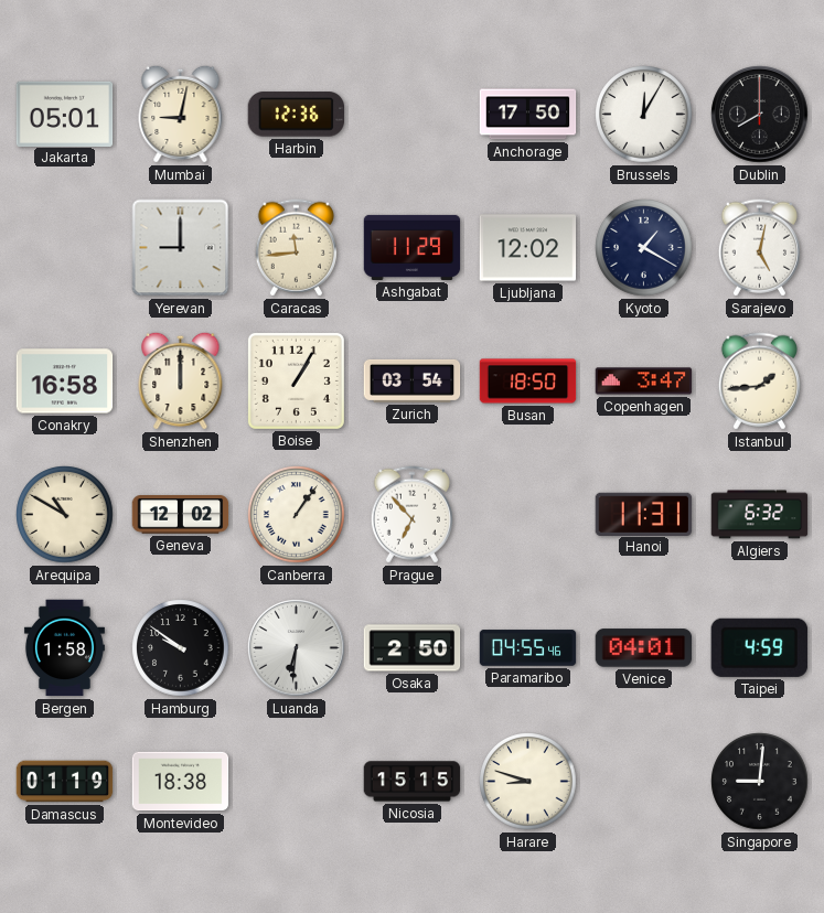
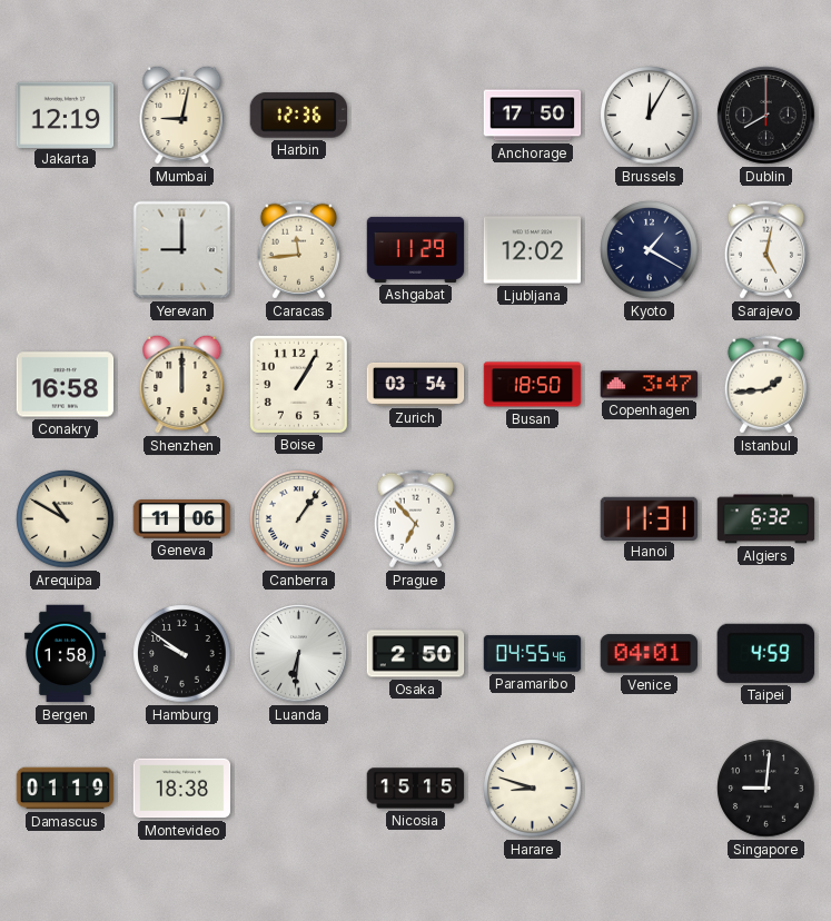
Jakarta: 05:01 -> 12:19
Geneva: 12:02 -> 11:06
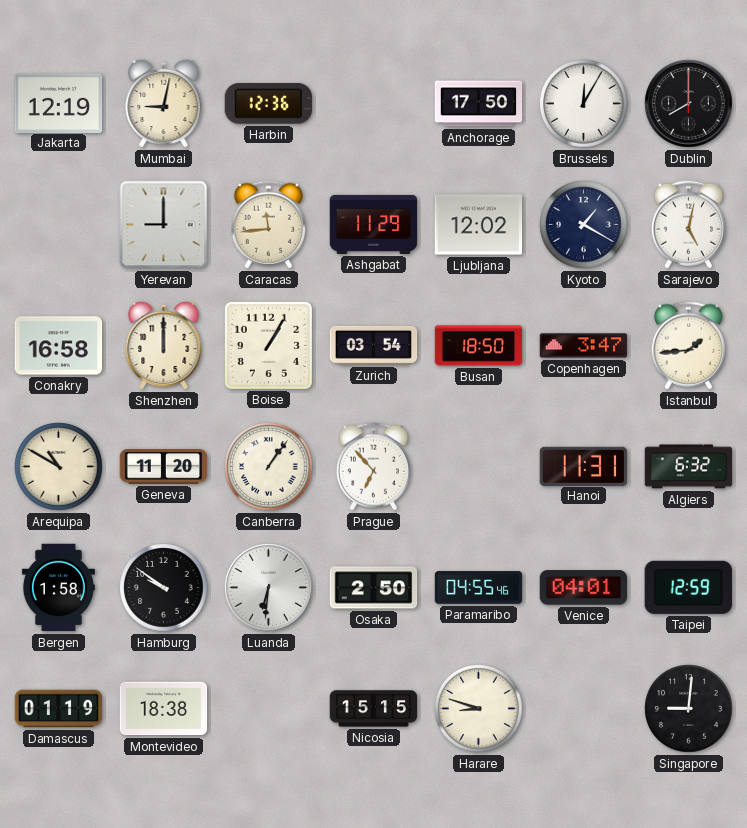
Geneva: 11:06 -> 11:20
Taipei: 4:59 -> 12:59
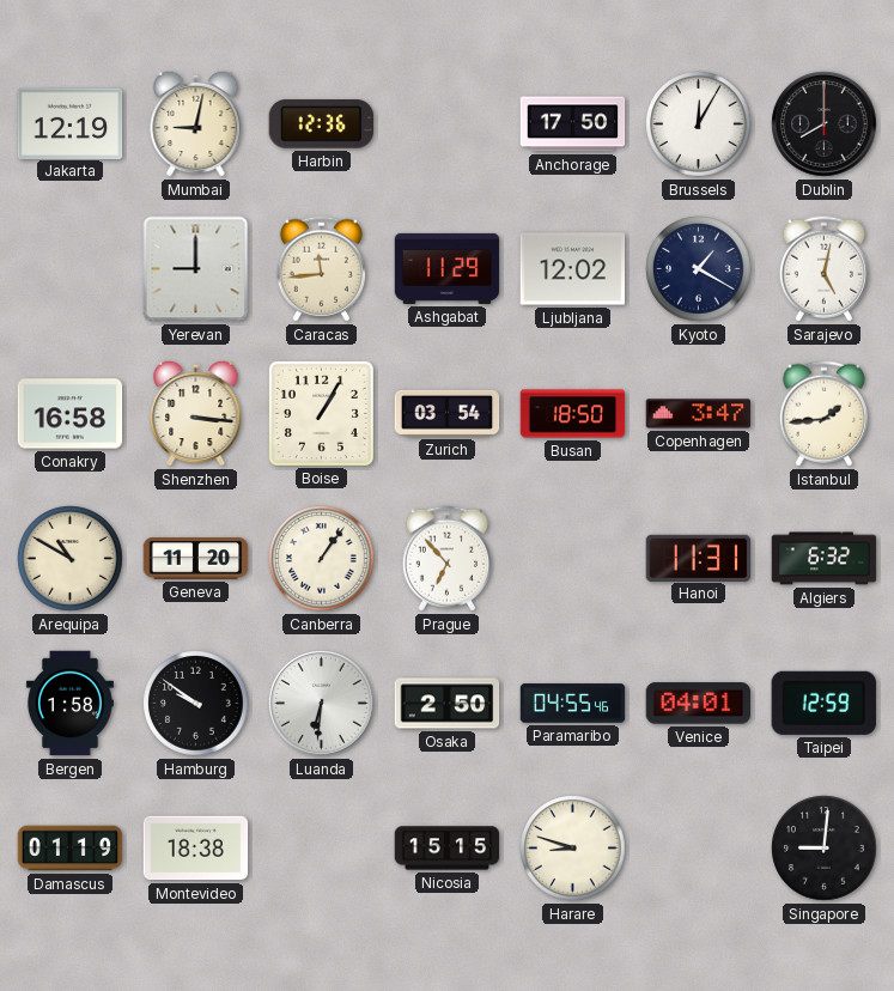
Shenzhen: 12:00 -> 3:16
